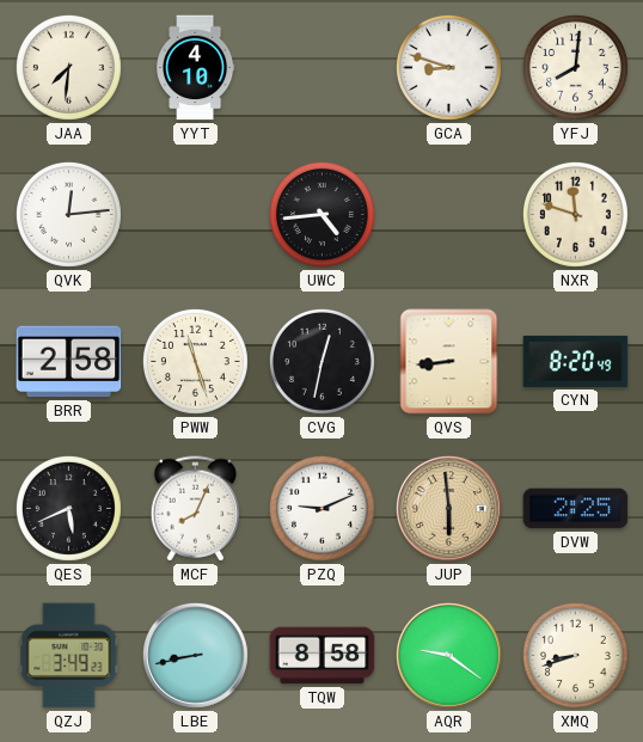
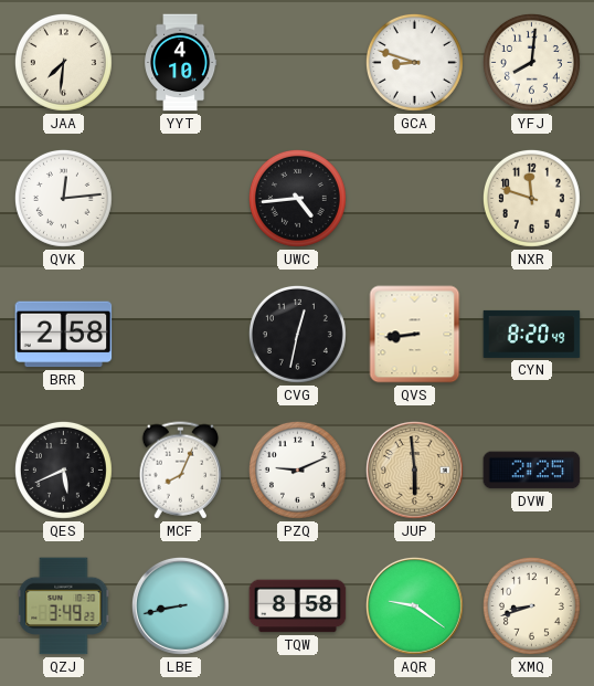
PWW: 11:27 -> none
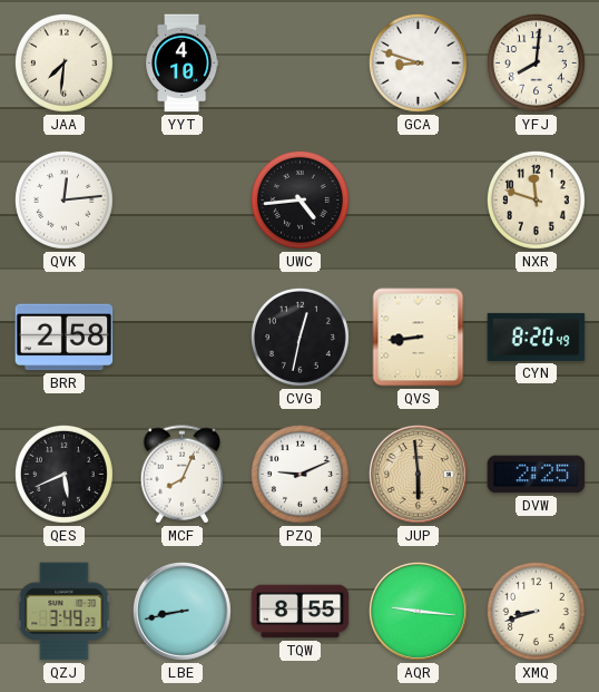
TQW: 8:58 -> 8:55
AQR: 9:21 -> 9:16
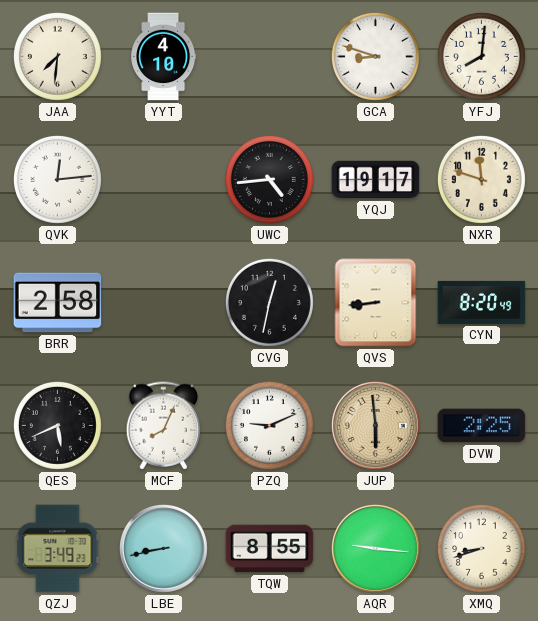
YQJ: none -> 19:17
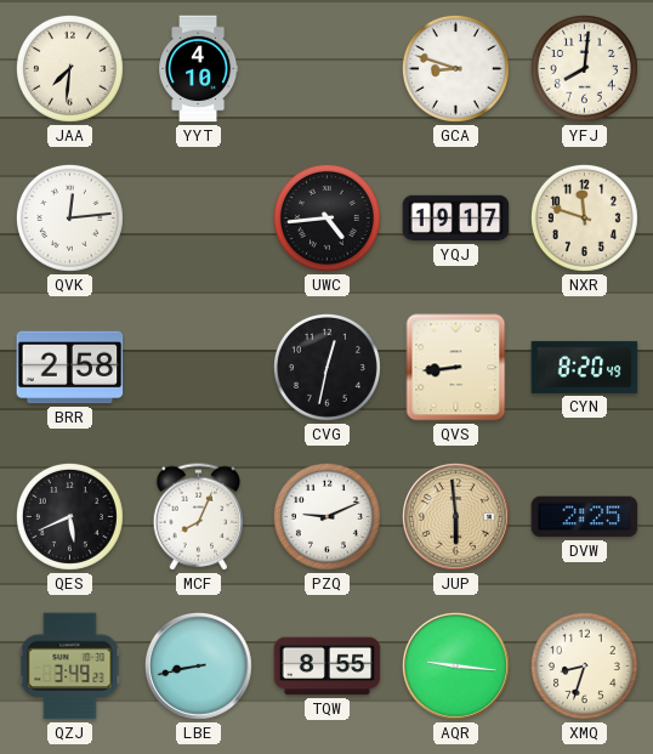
XMQ: 8:42 -> 8:33
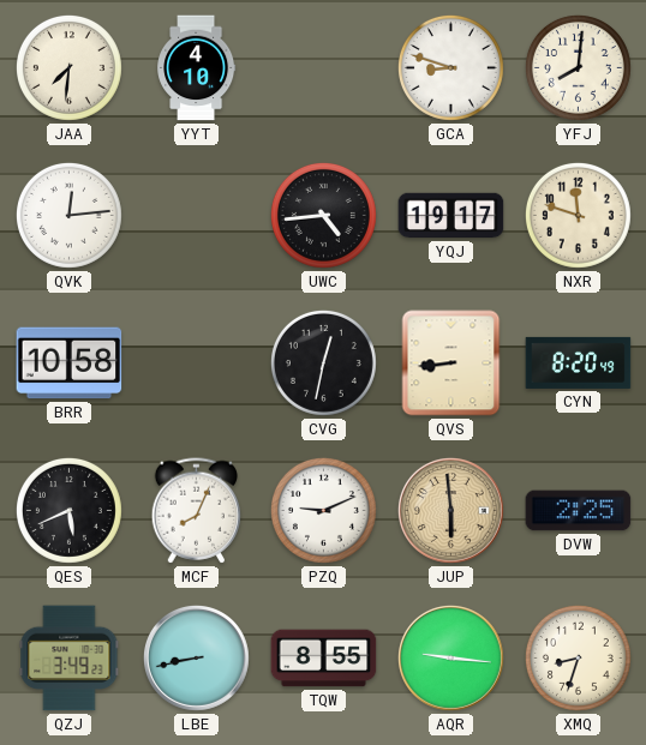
BRR: 2:58 -> 10:58
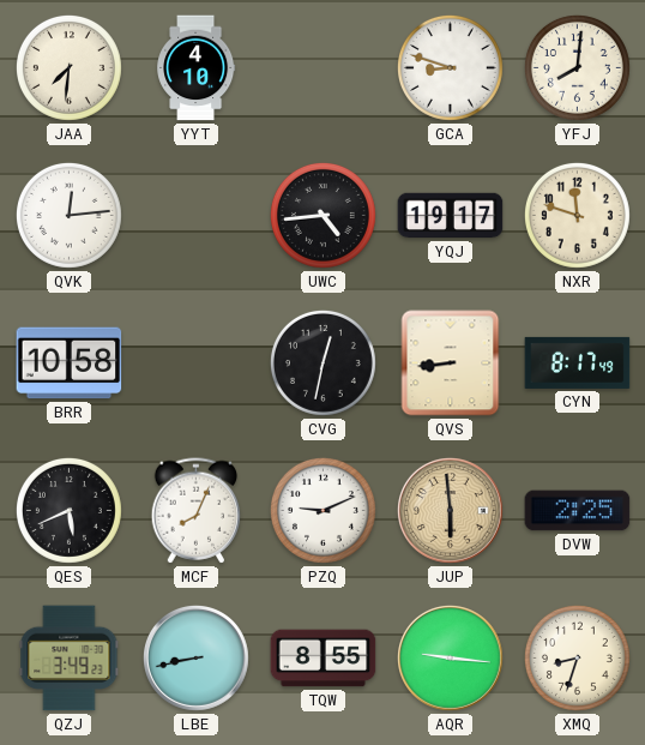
CYN: 8:20 -> 8:17
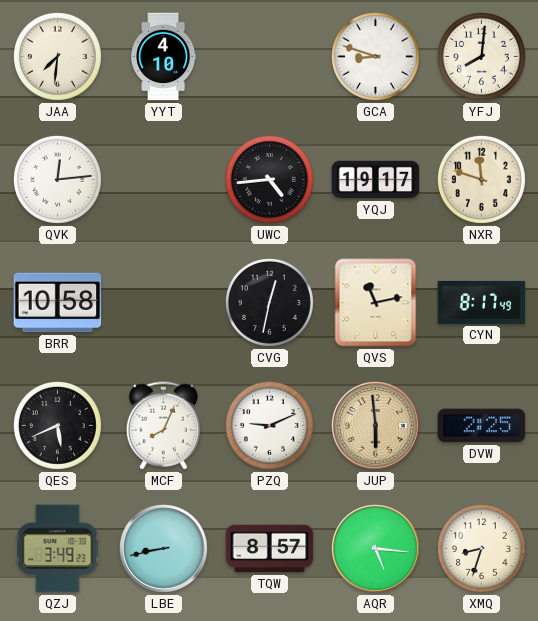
QVS: 8:44 -> 11:13
TQW: 8:55 -> 8:57
AQR: 9:16 -> 5:16
